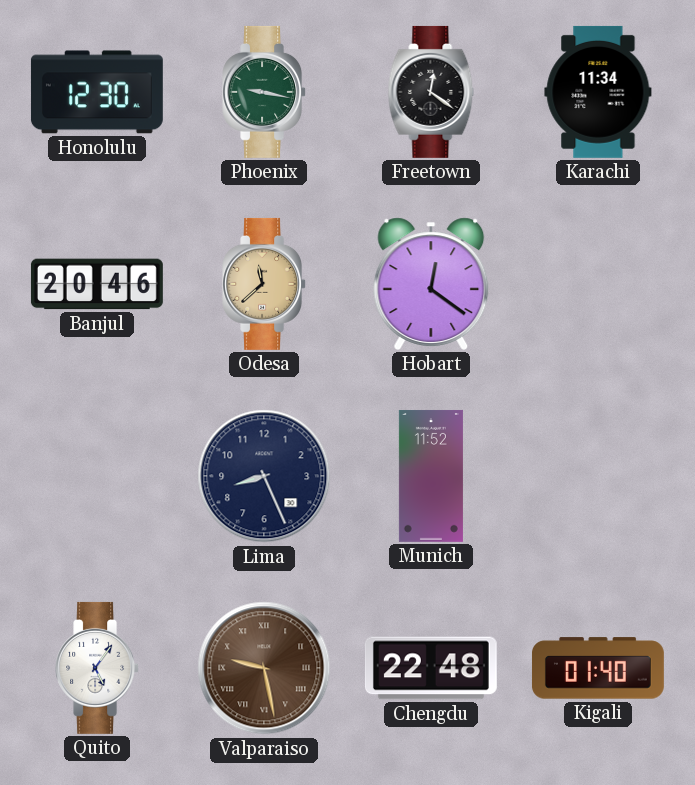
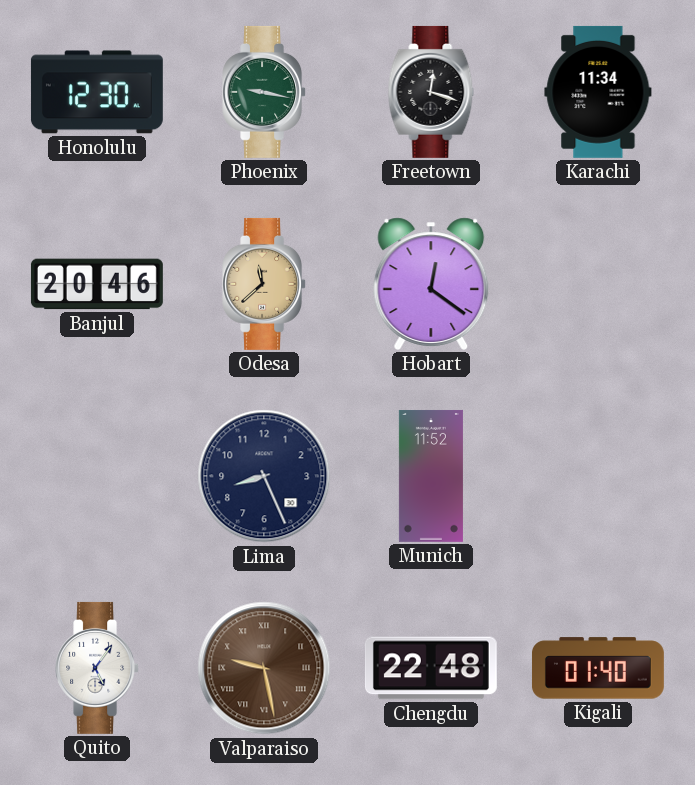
Freetown: 12:21 -> 12:18
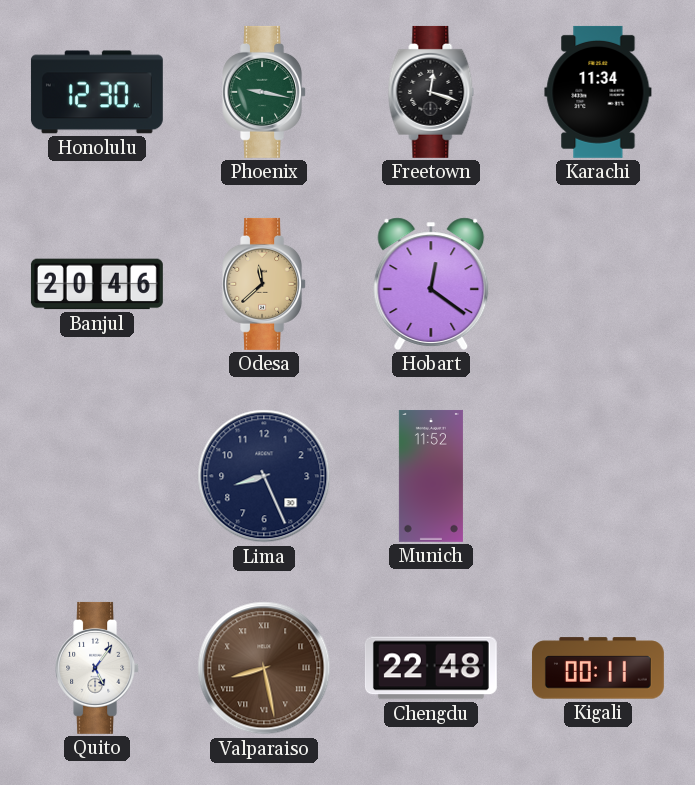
Valparaiso: 9:28 -> 8:28
Kigali: 01:40 -> 00:11
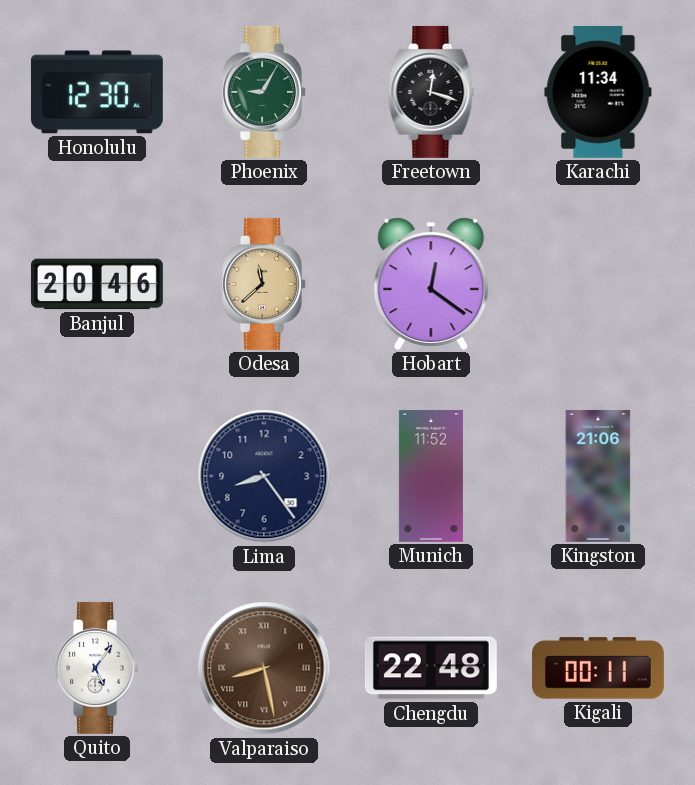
Phoenix: 9:17 -> 9:05
Lima: 8:26 -> 8:24
Kingston: none -> 21:06
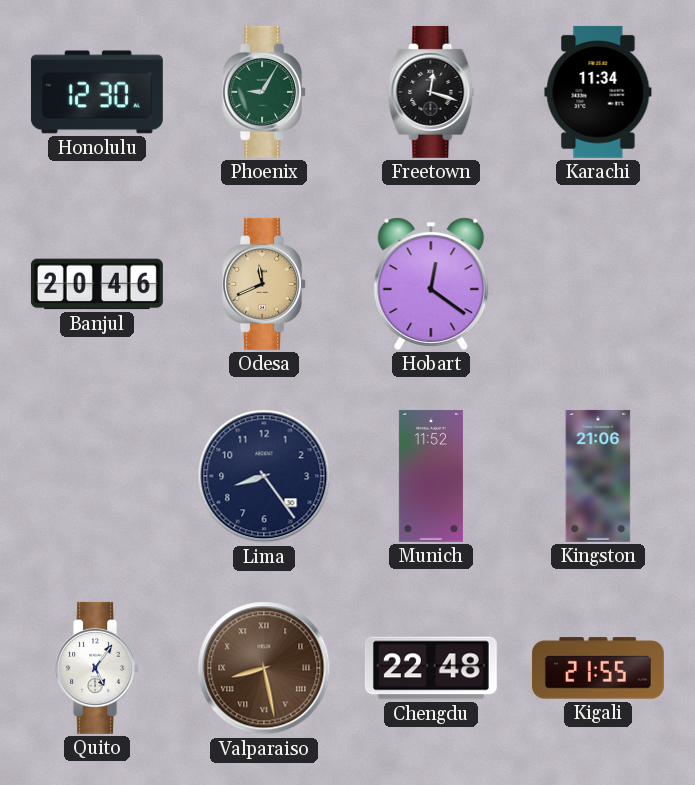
Odesa: 11:38 -> 11:41
Kigali: 00:11 -> 21:55
